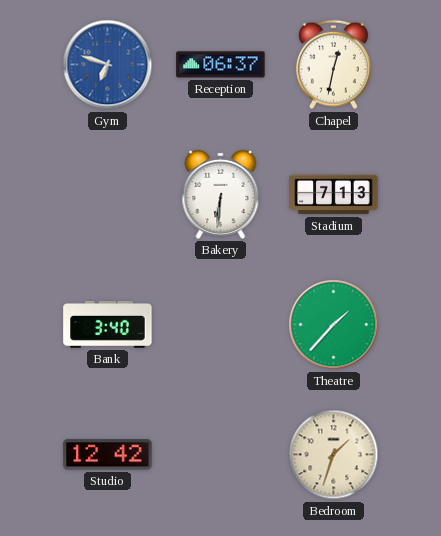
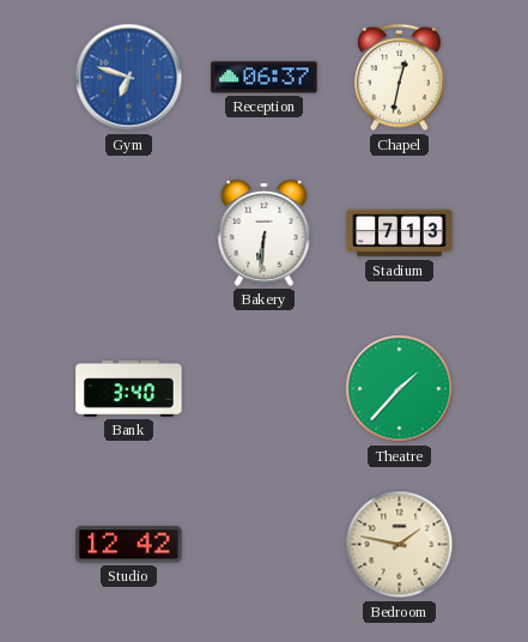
Bedroom: 1:33 -> 1:47
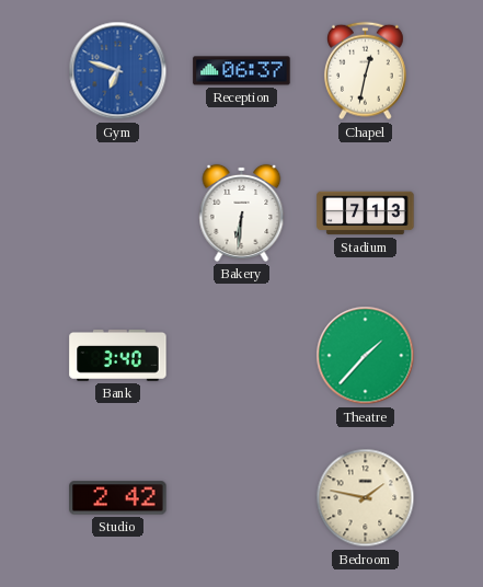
Studio: 12:42 -> 2:42
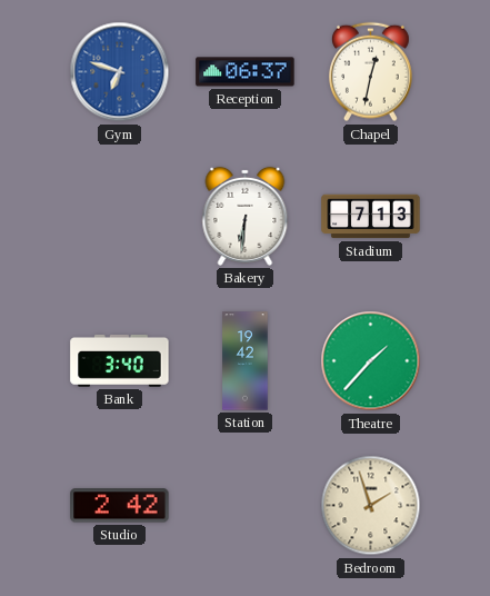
Station: none -> 19:42
Bedroom: 1:47 -> 1:57
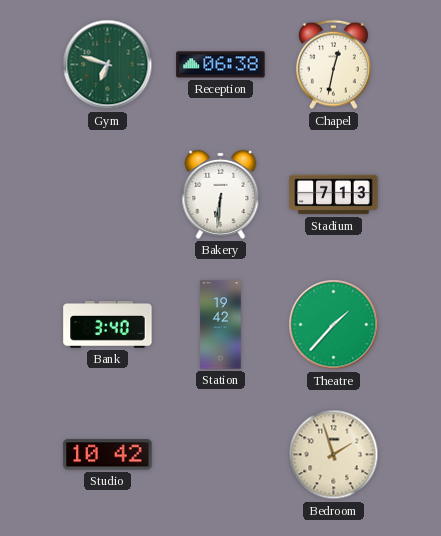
Gym dial: blue -> green
Reception: 06:37 -> 06:38
Studio: 2:42 -> 10:42
